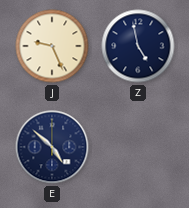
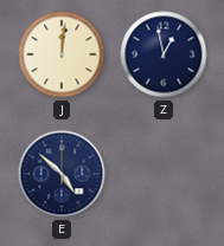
J: 9:26 -> 12:01
Z: 4:58 -> 12:58
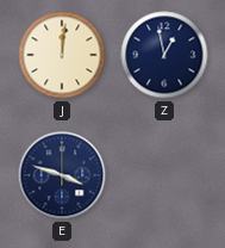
E: 4:52 -> 3:48
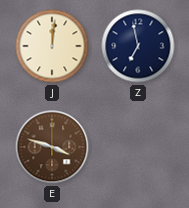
Z: 12:58 -> 6:58
E dial: navy -> brown
